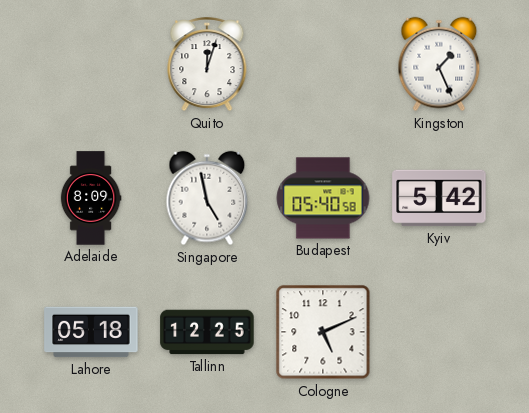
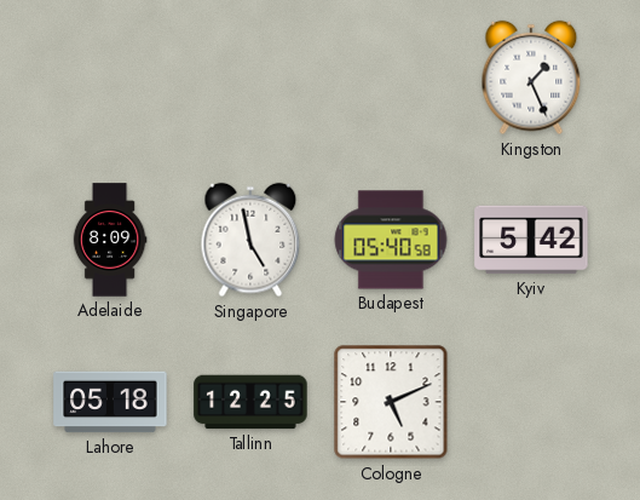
Quito: 12:03 -> none
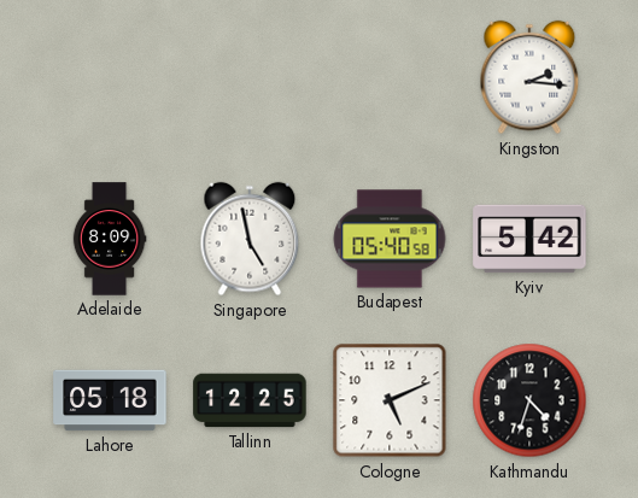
Kingston: 1:26 -> 2:16
Kathmandu: none -> 4:33
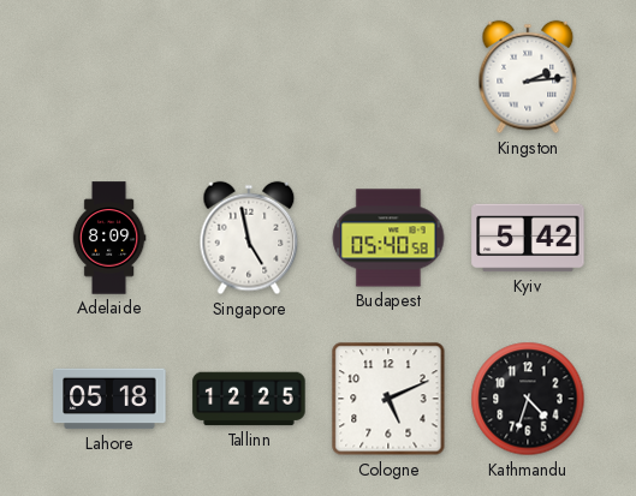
Kingston: 2:16 -> 2:14
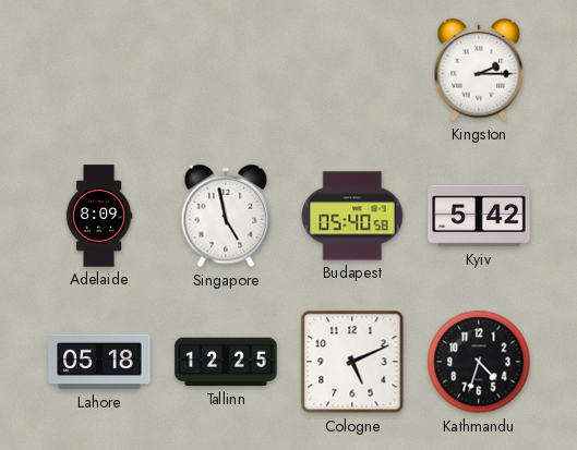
Kingston: 2:14 -> 2:15
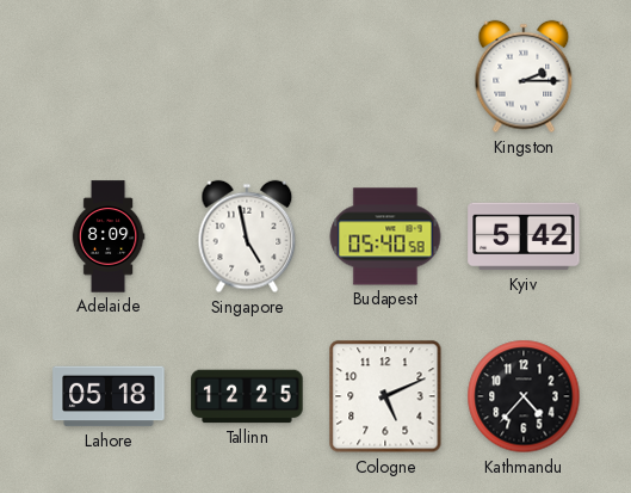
Kathmandu: 4:33 -> 4:37
